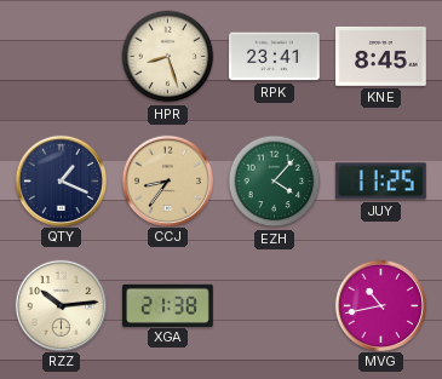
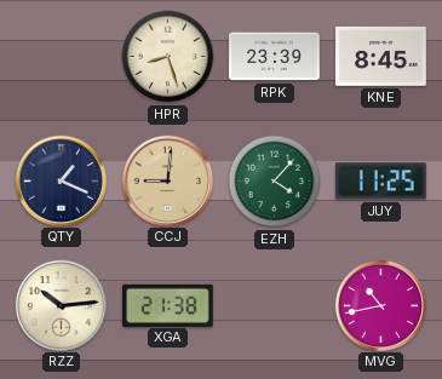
RPK: 23:41 -> 23:39
CCJ: 8:36 -> 9:01
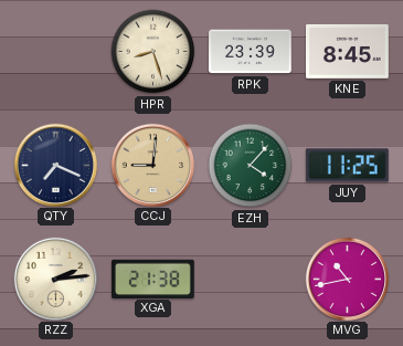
QTY: 1:19 -> 7:19
RZZ: 10:14 -> 2:14
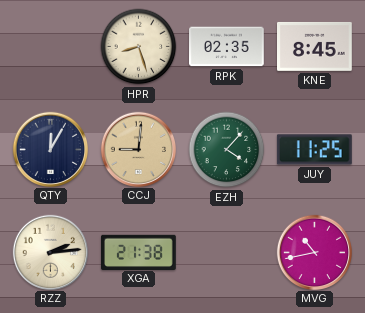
RPK: 23:39 -> 02:35
QTY: 7:19 -> 12:05
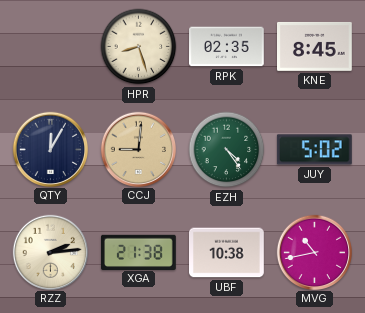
EZH: 4:07 -> 4:24
JUY: 11:25 -> 5:02
UBF: none -> 10:38
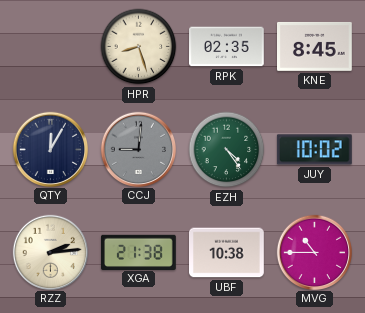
CCJ dial: champagne -> grey
JUY: 5:02 -> 10:02
MVG: 10:43 -> 10:45
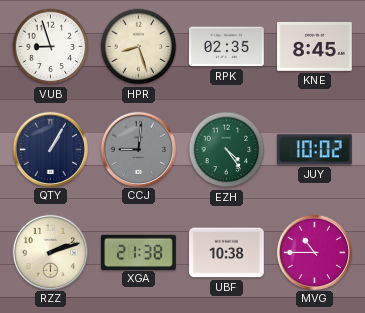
VUB: none -> 8:57
QTY: 12:05 -> 1:05
RZZ: 2:14 -> 2:12
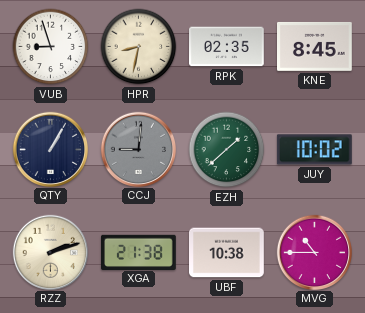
HPR: 8:27 -> 8:32
EZH: 4:24 -> 1:38
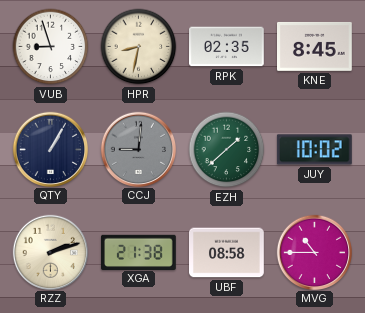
UBF: 10:38 -> 08:58
